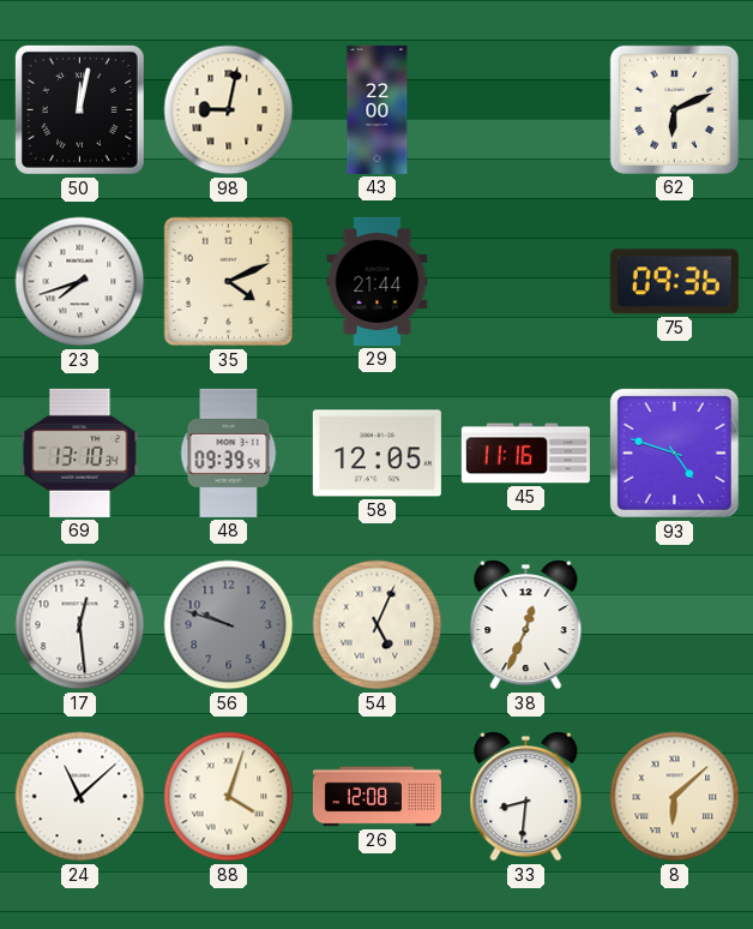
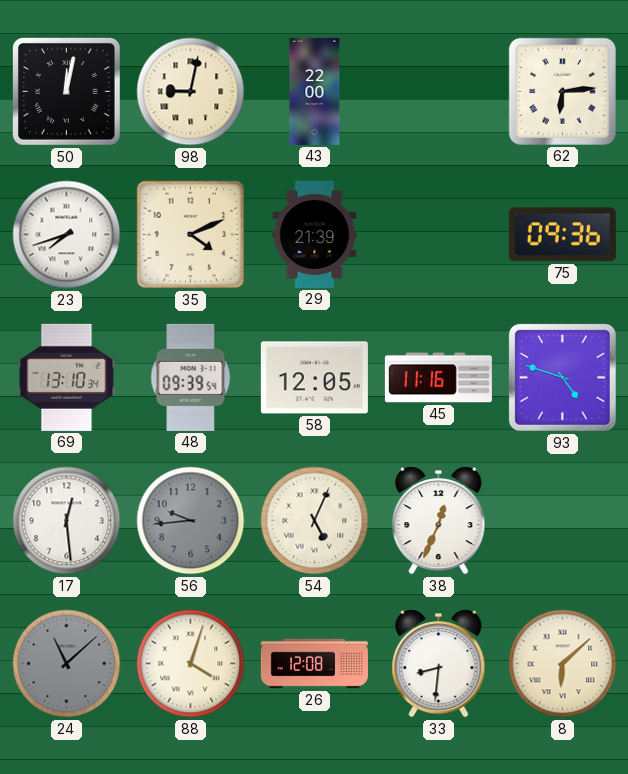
62: 6:11 -> 6:14
29: 21:44 -> 21:39
56: 9:48 -> 9:44
24 dial: white -> grey
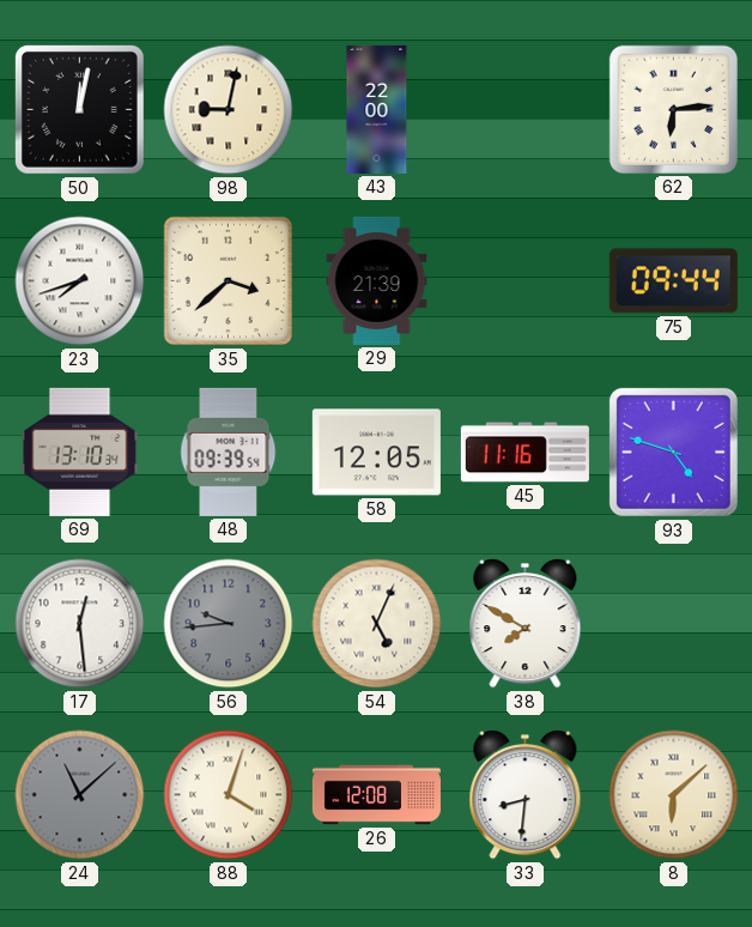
35: 4:11 -> 3:38
75: 09:36 -> 09:44
38: 12:34 -> 7:50
